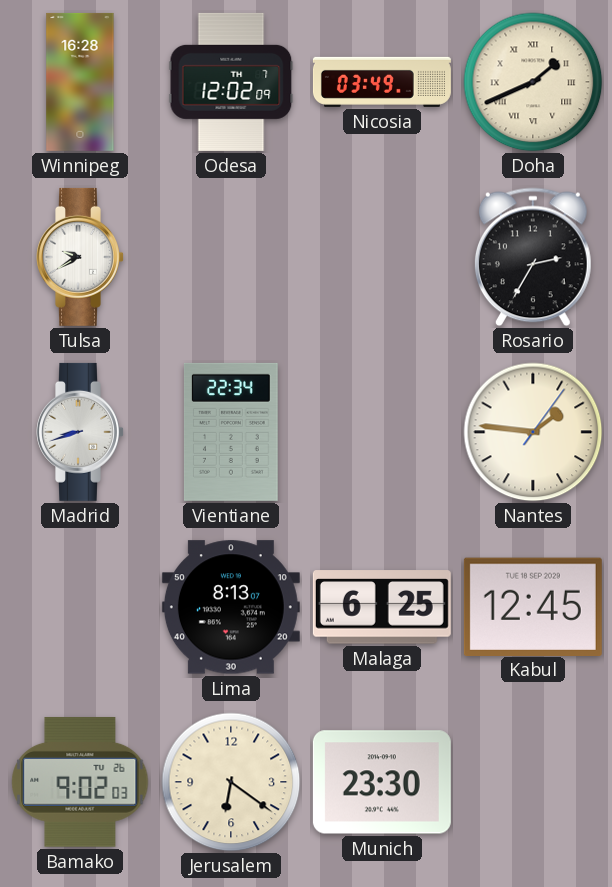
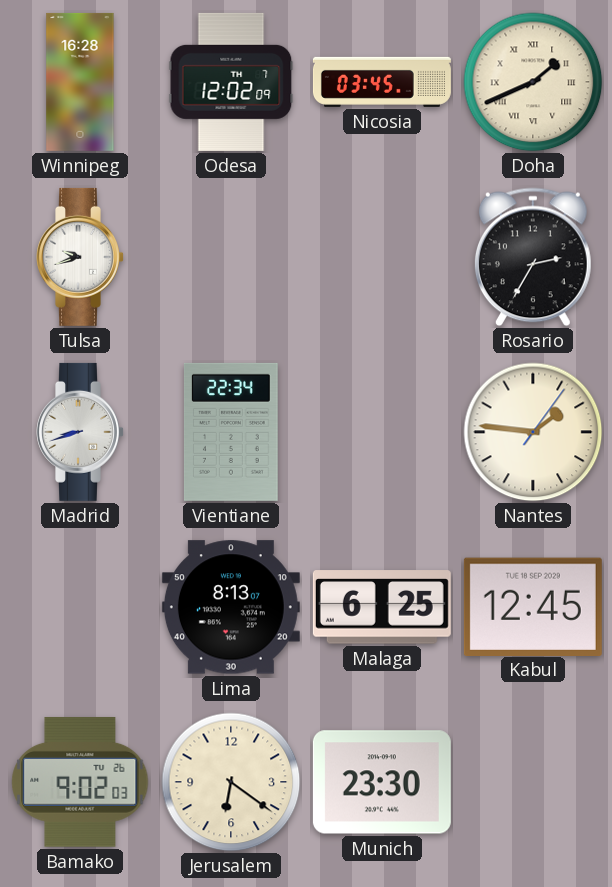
Nicosia: 03:49 -> 03:45
Tulsa: 9:40 -> 9:42
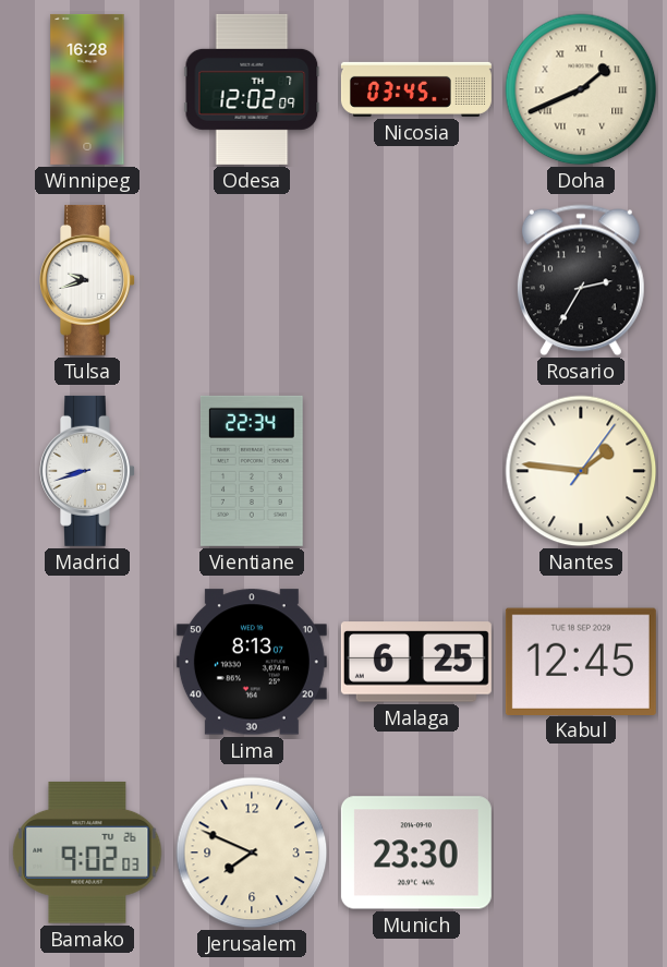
Jerusalem: 6:21 -> 7:49
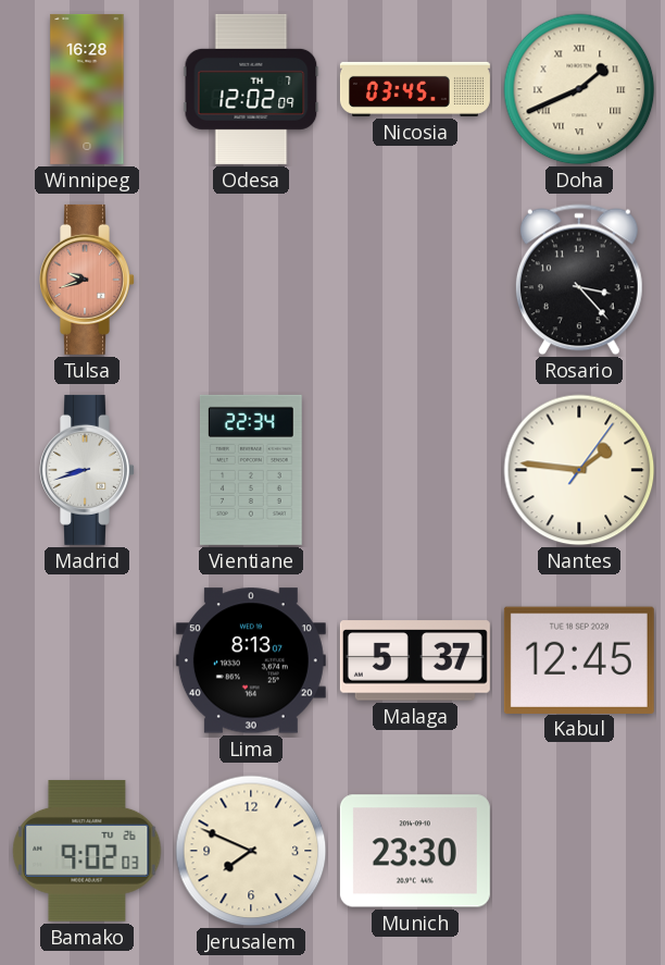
Tulsa dial: white -> salmon
Rosario: 2:35 -> 3:23
Malaga: 6:25 -> 5:37
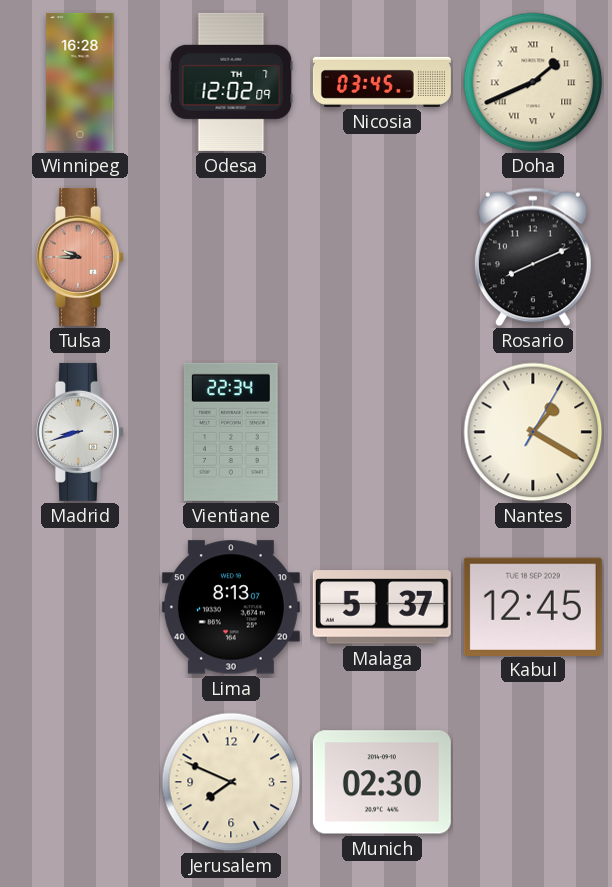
Tulsa: 9:42 -> 9:45
Rosario: 3:23 -> 8:11
Nantes: 1:46 -> 1:20
Bamako: 9:02 -> none
Munich: 23:30 -> 02:30
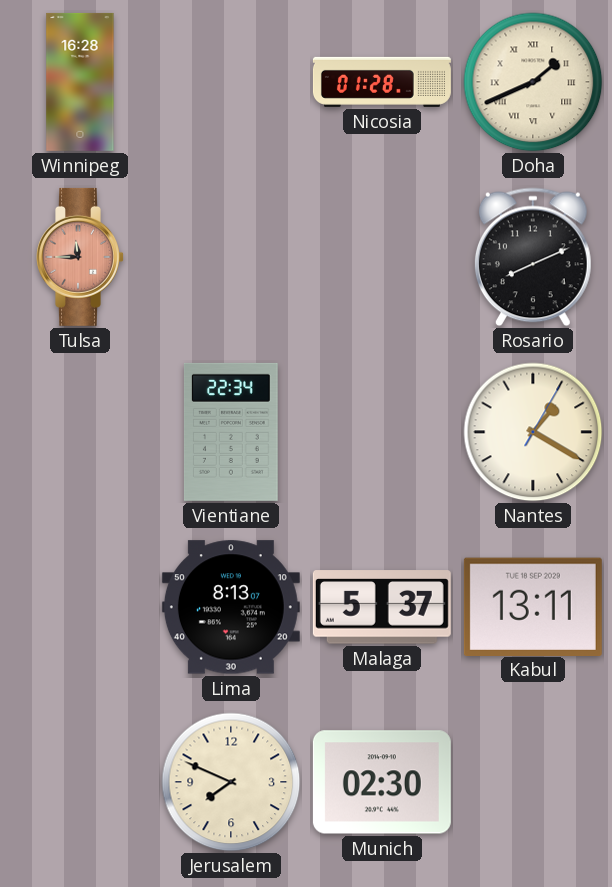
Odesa: 12:02 -> none
Nicosia: 03:45 -> 01:28
Tulsa: 9:45 -> 11:45
Madrid: 8:42 -> none
Kabul: 12:45 -> 13:11
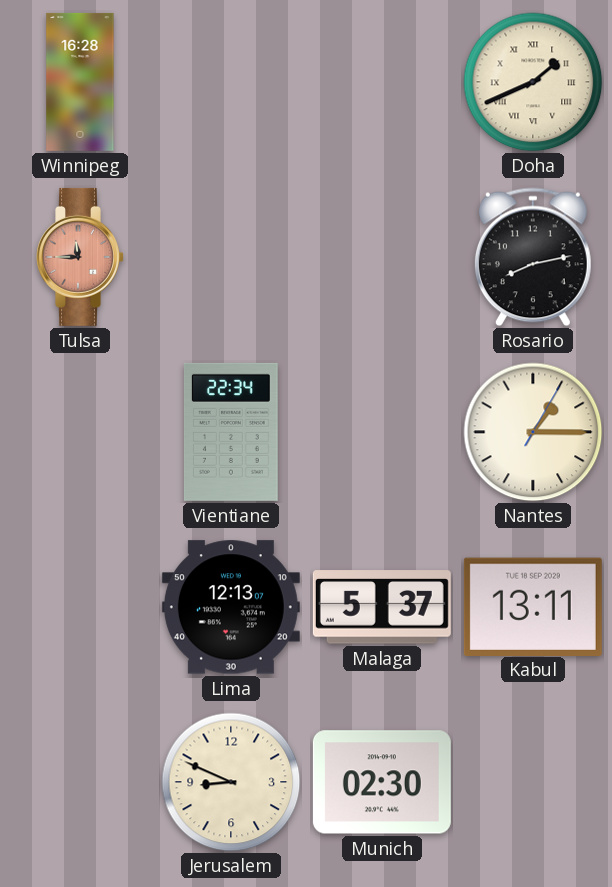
Nicosia: 01:28 -> none
Rosario: 8:11 -> 8:13
Nantes: 1:20 -> 1:15
Lima: 8:13 -> 12:13
Jerusalem: 7:49 -> 8:49
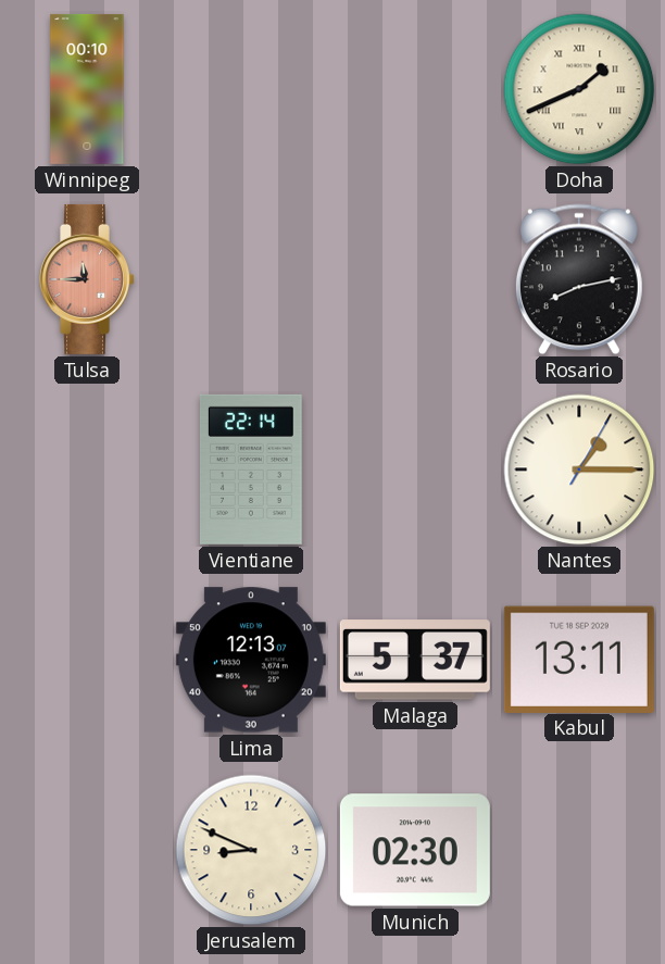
Winnipeg: 16:28 -> 00:10
Vientiane: 22:34 -> 22:14
